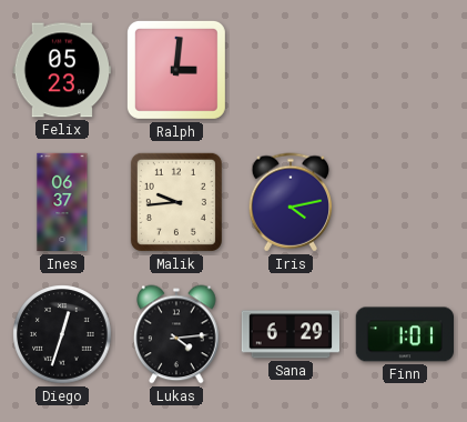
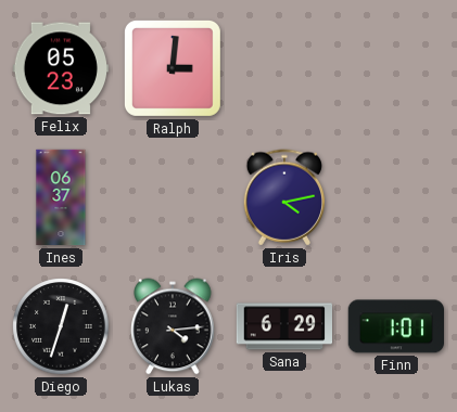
Malik: 9:44 -> none
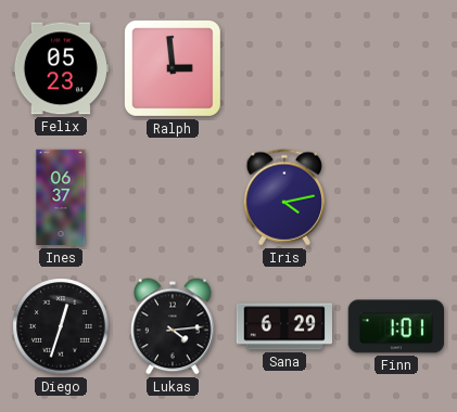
Ralph: 3:01 -> 2:59
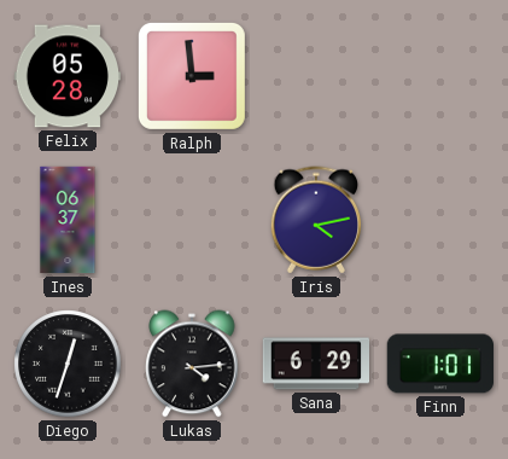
Felix: 05:23 -> 05:28
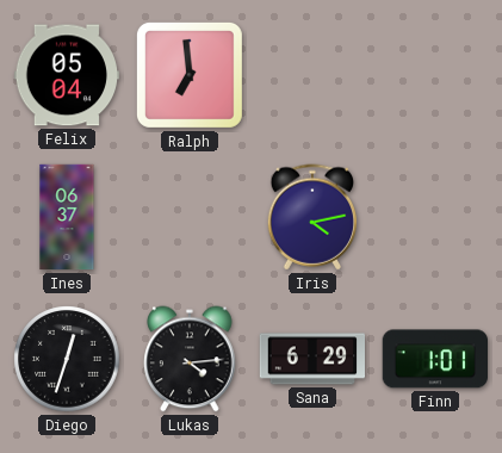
Felix: 05:28 -> 05:04
Ralph: 2:59 -> 6:59
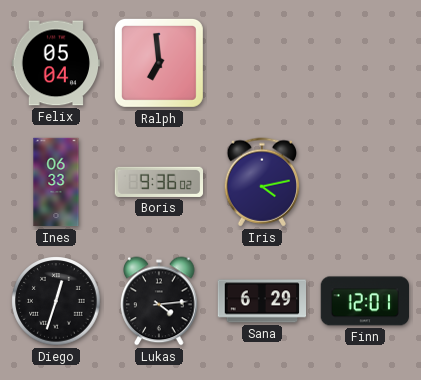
Ines: 06:37 -> 06:33
Boris: none -> 9:36
Finn: 1:01 -> 12:01
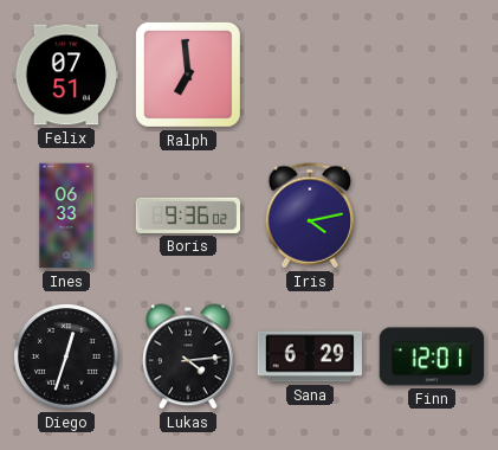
Felix: 05:04 -> 07:51
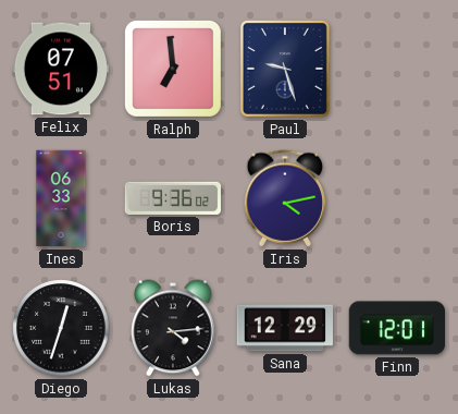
Paul: none -> 9:27
Sana: 6:29 -> 12:29
